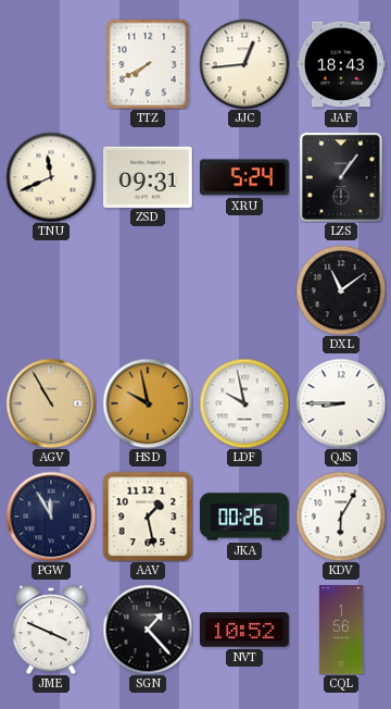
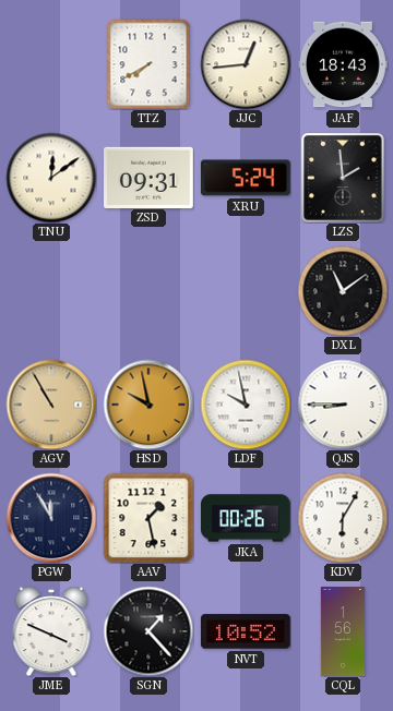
TNU: 11:41 -> 12:09
LZS: 1:06 -> 1:59
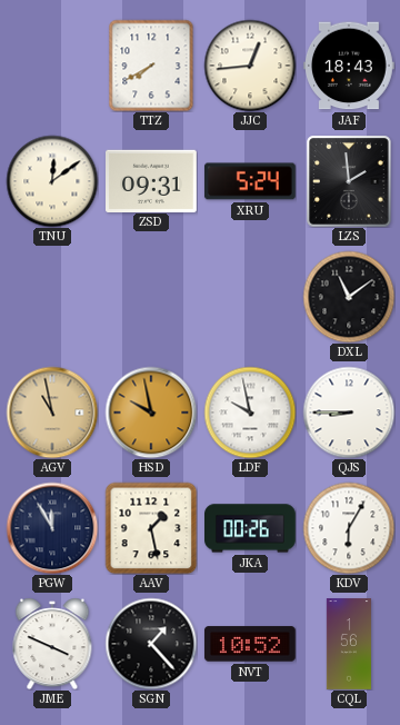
AGV: 10:55 -> 10:58
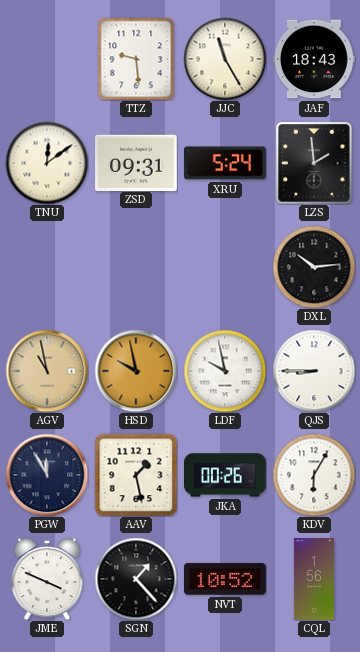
TTZ: 7:40 -> 9:29
JJC: 12:44 -> 11:25
DXL: 11:09 -> 10:14
